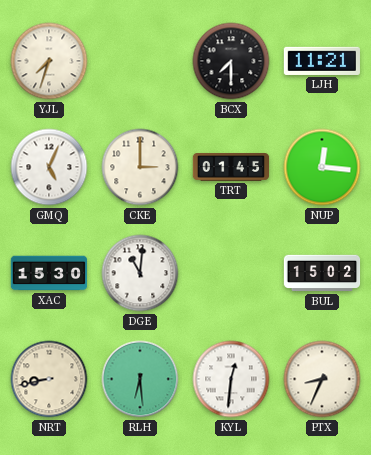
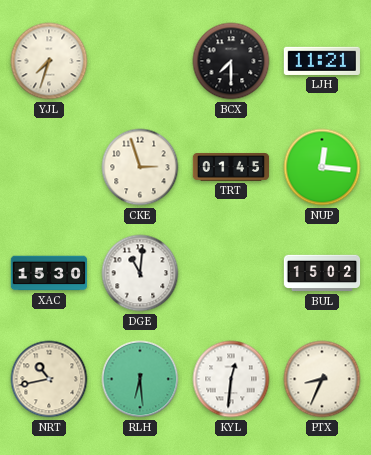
GMQ: 5:04 -> none
CKE: 3:00 -> 2:57
NRT: 8:43 -> 10:43
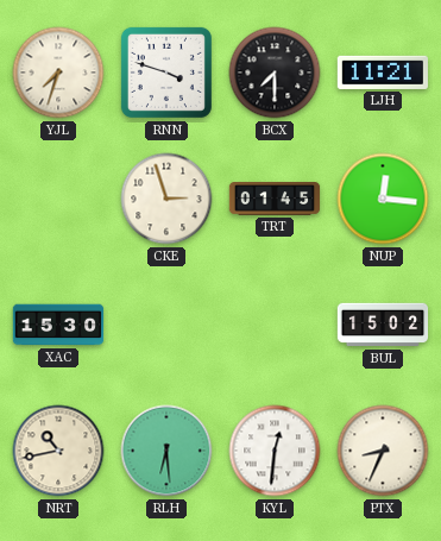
RNN: none -> 3:48
DGE: 11:01 -> none
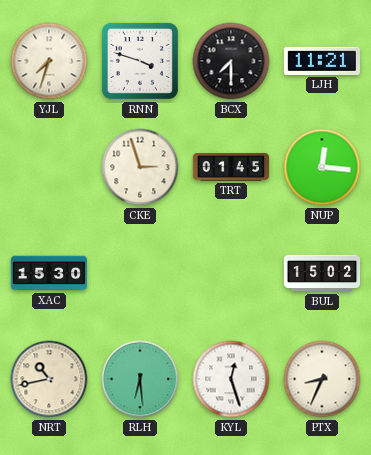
KYL: 12:31 -> 12:27
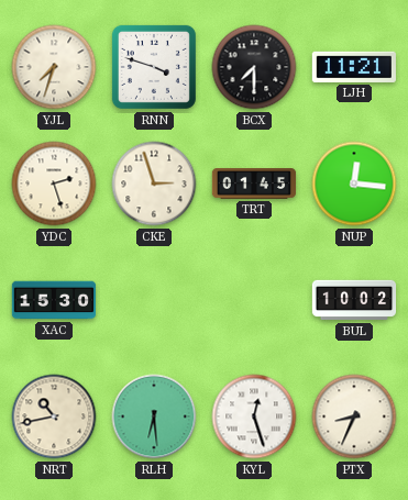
YDC: none -> 2:27
BUL: 15:02 -> 10:02
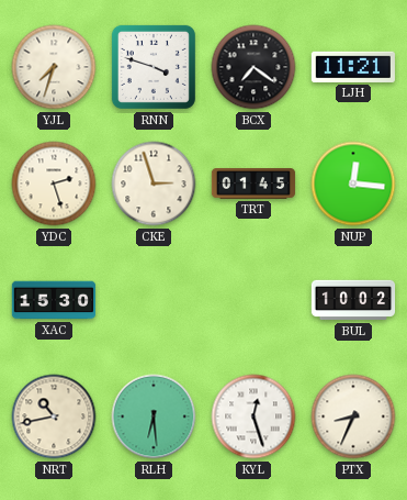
BCX: 7:30 -> 7:21
